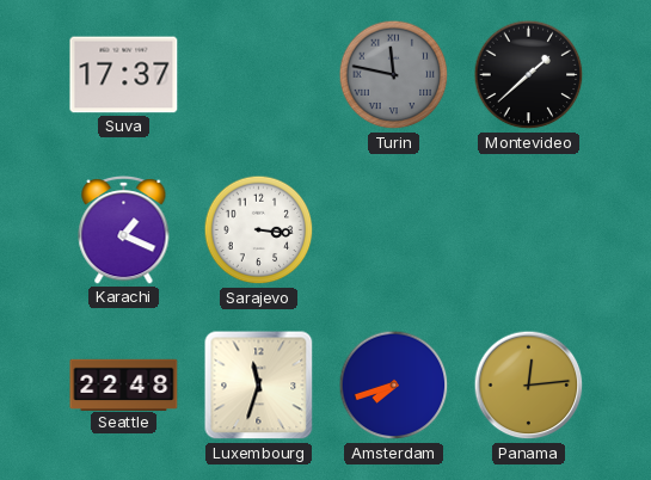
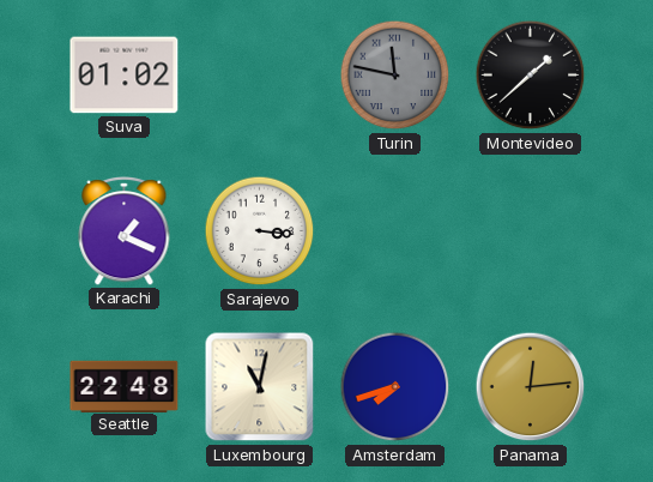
Suva: 17:37 -> 01:02
Luxembourg: 11:33 -> 11:02
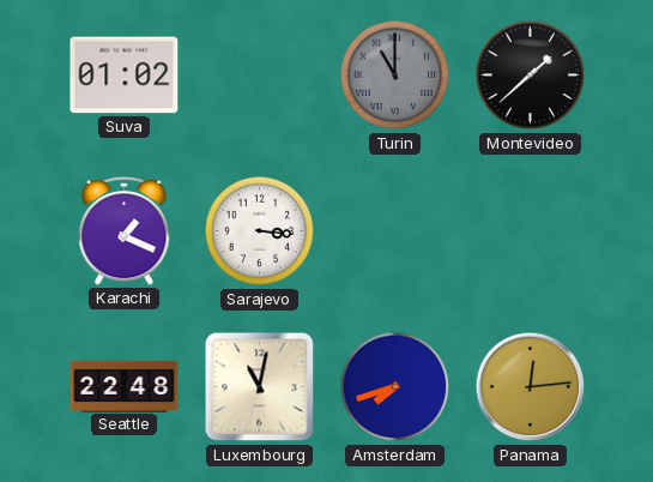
Turin: 11:47 -> 11:00
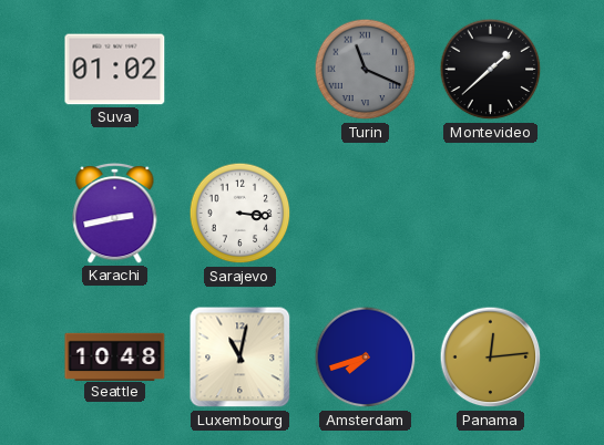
Turin: 11:00 -> 11:19
Karachi: 1:19 -> 2:43
Seattle: 22:48 -> 10:48
